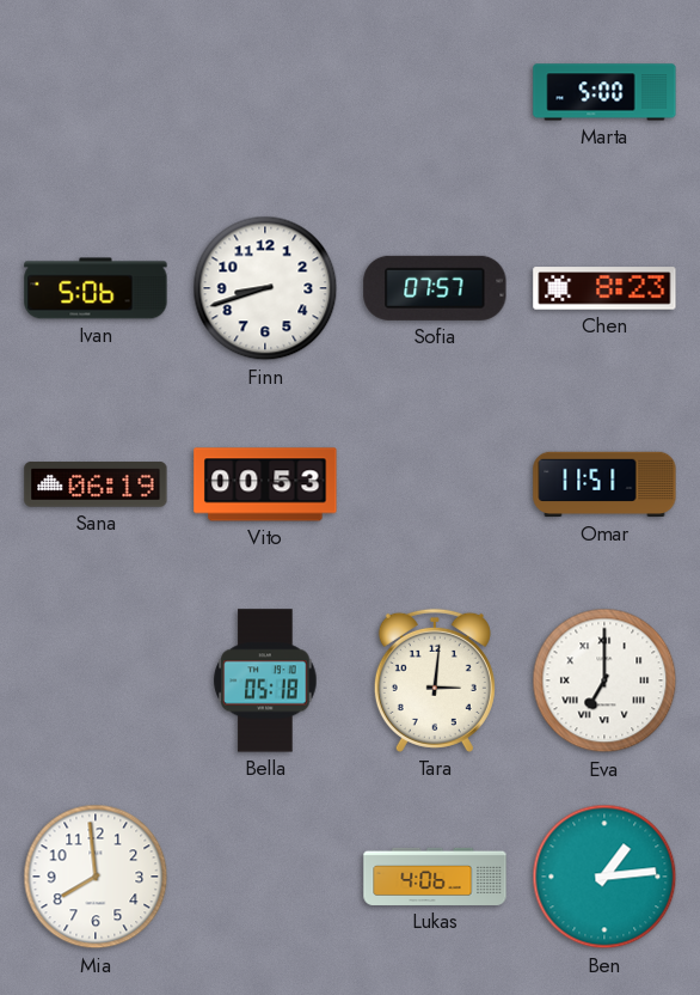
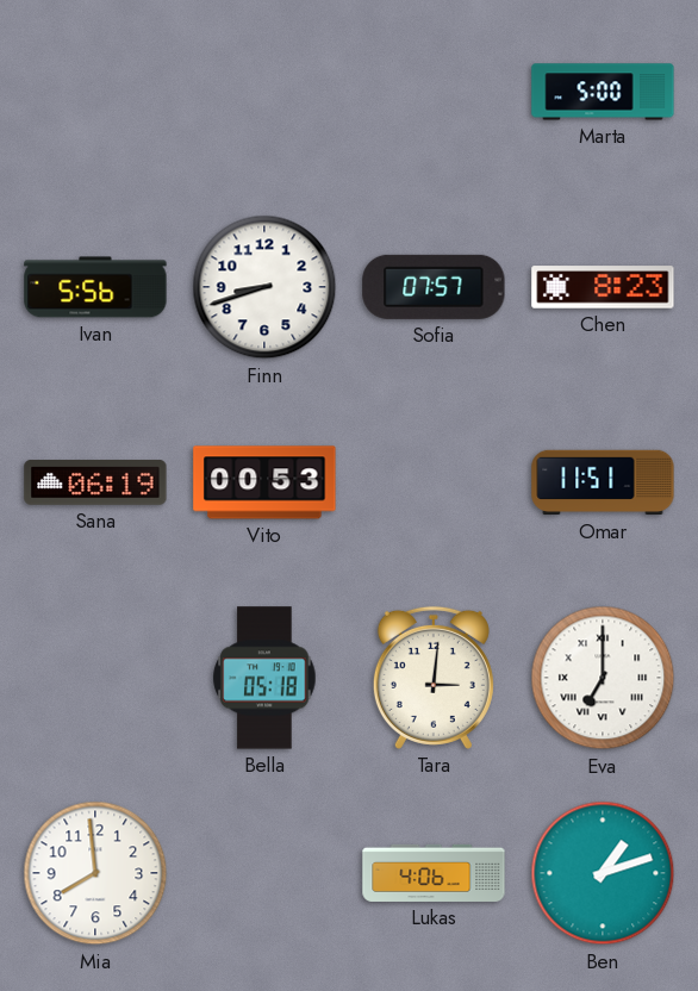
Ivan: 5:06 -> 5:56
Ben: 1:14 -> 1:12
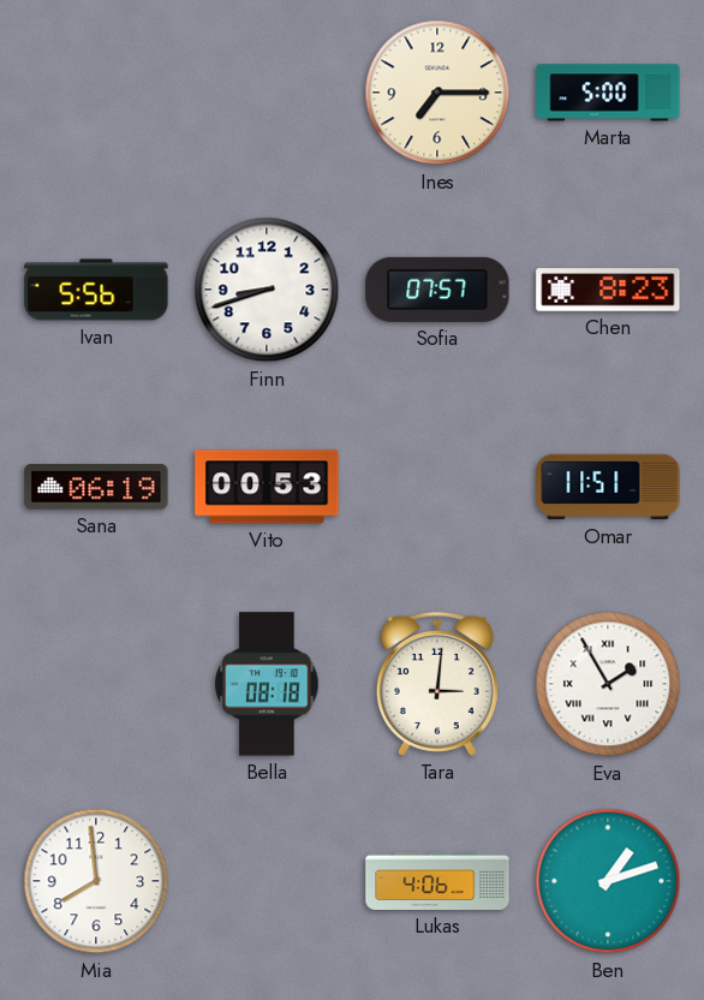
Ines: none -> 7:15
Bella: 05:18 -> 08:18
Eva: 7:00 -> 1:55
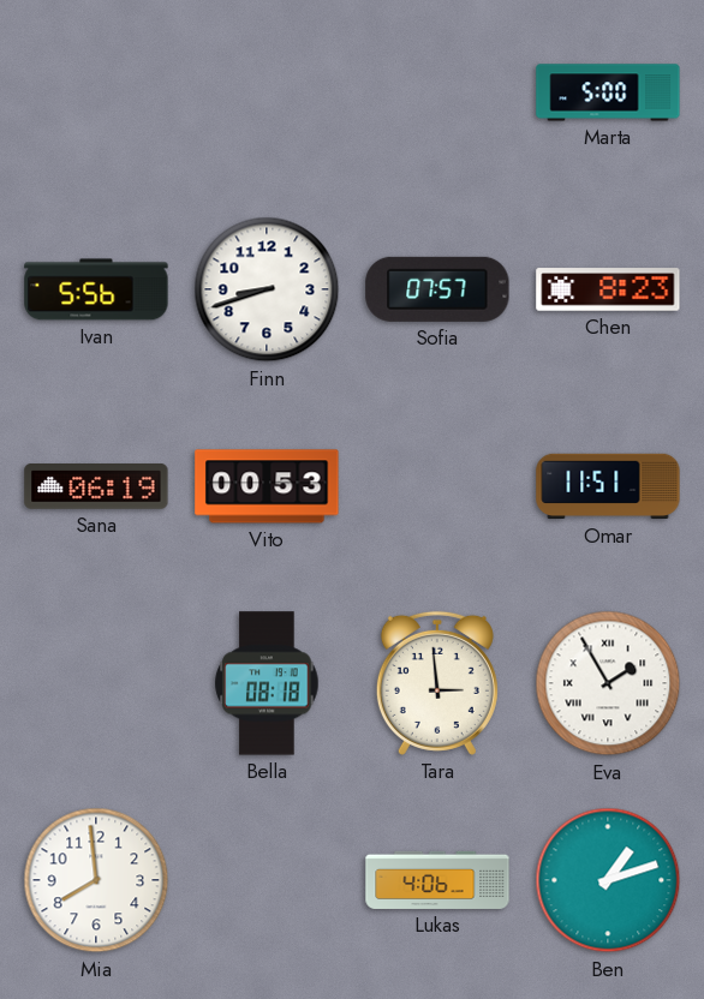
Ines: 7:15 -> none
Tara: 3:01 -> 2:59
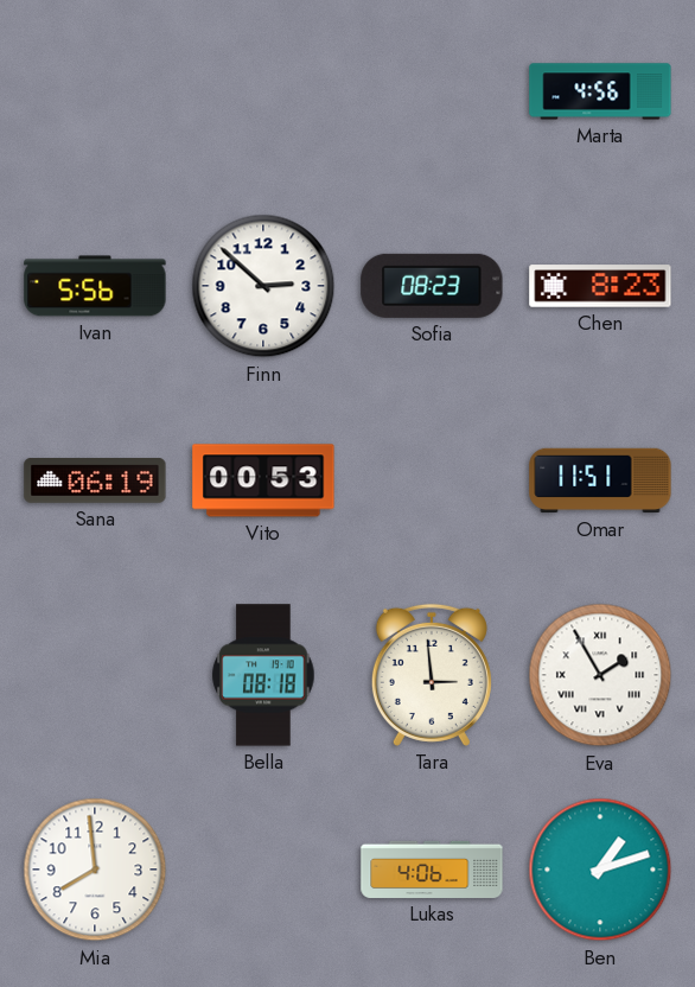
Marta: 5:00 -> 4:56
Finn: 8:42 -> 2:52
Sofia: 07:57 -> 08:23
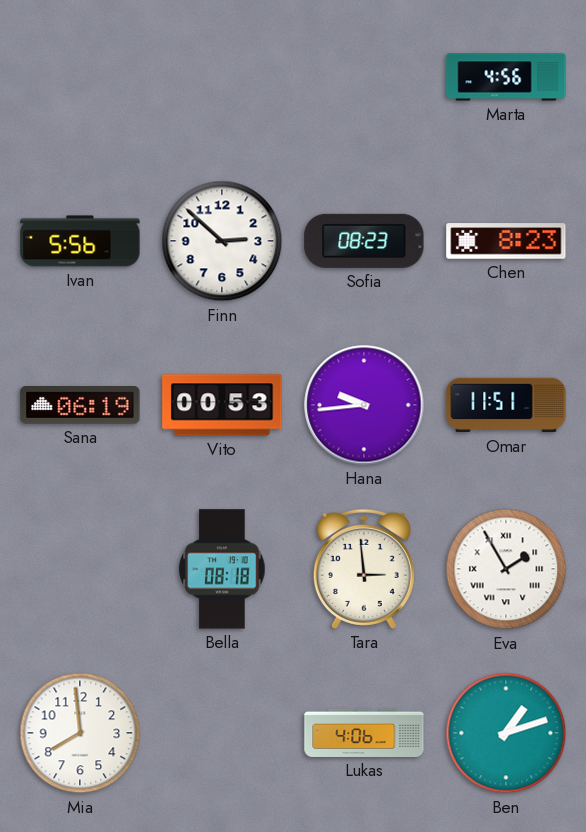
Hana: none -> 9:44
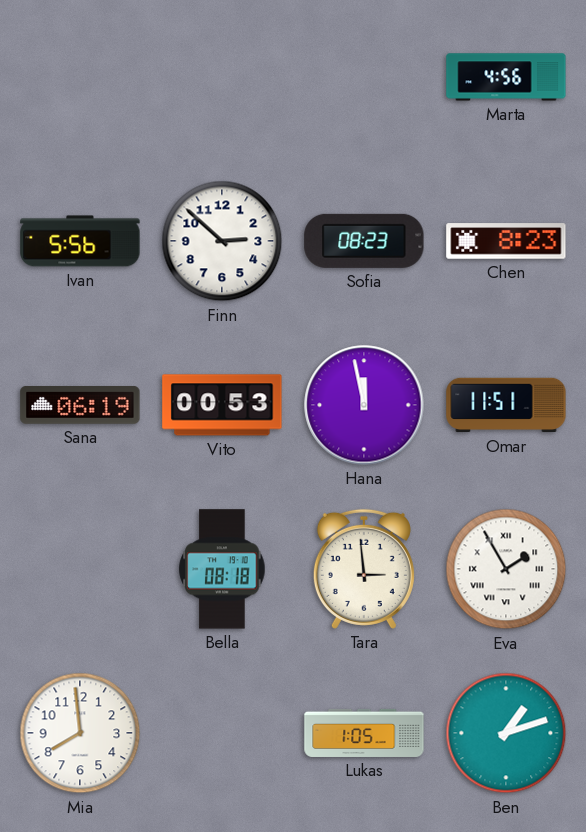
Hana: 9:44 -> 11:58
Lukas: 4:06 -> 1:05
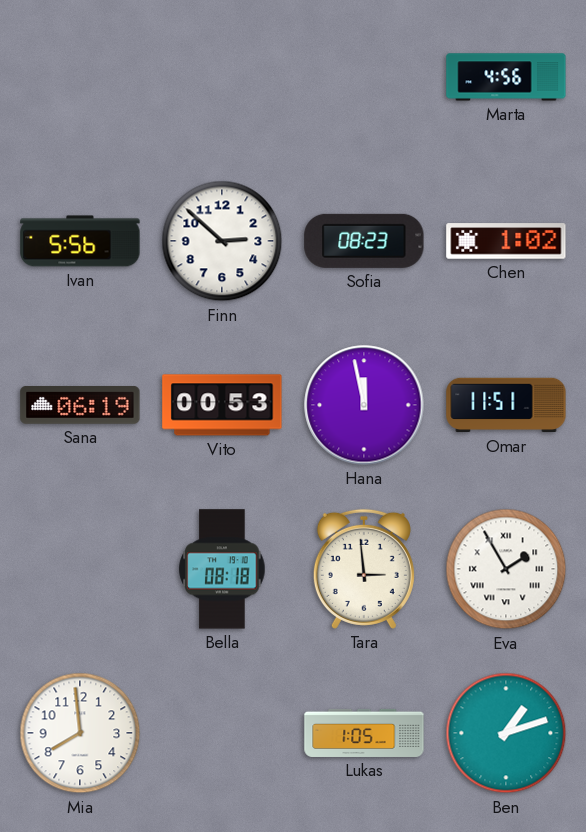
Chen: 8:23 -> 1:02
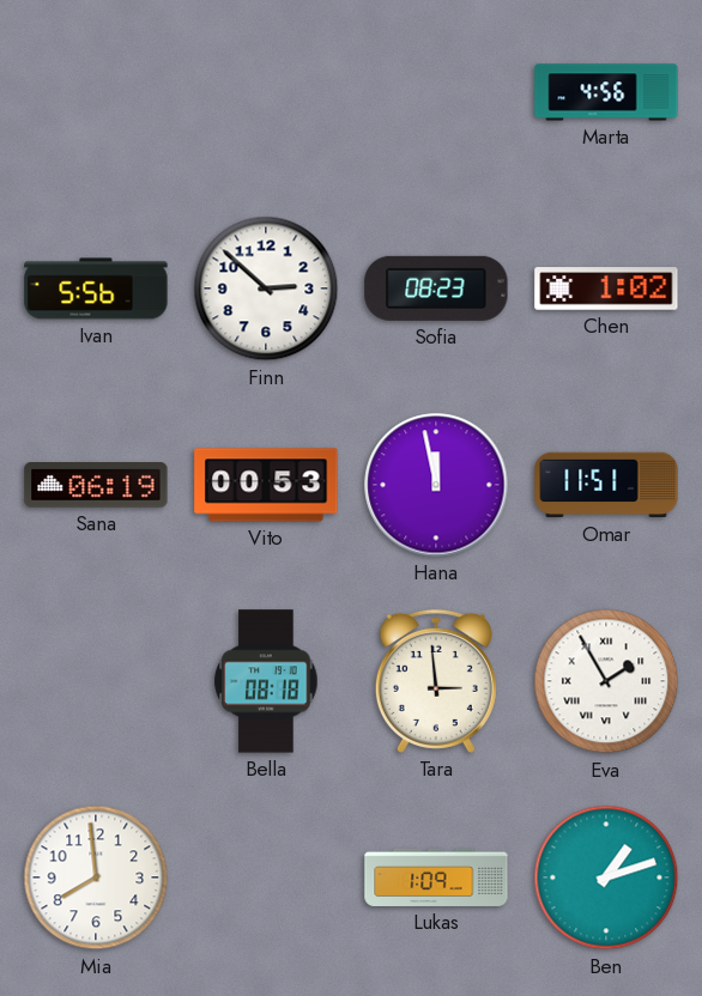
Lukas: 1:05 -> 1:09
